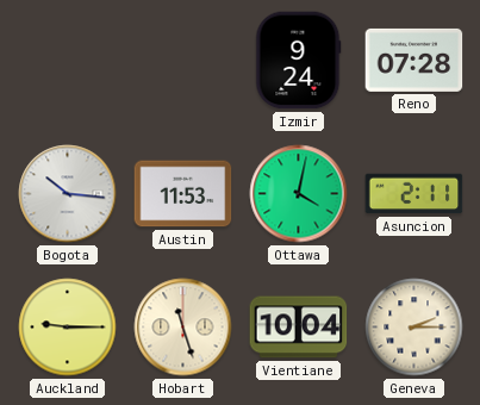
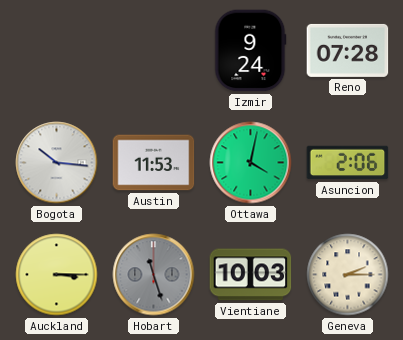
Asuncion: 2:11 -> 2:06
Auckland: 9:15 -> 3:15
Hobart dial: cream -> grey
Vientiane: 10:04 -> 10:03
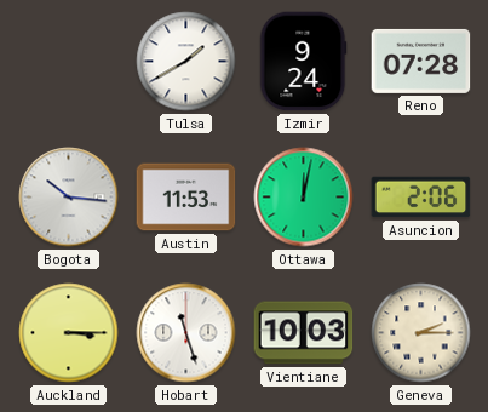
Tulsa: none -> 1:40
Ottawa: 4:02 -> 12:02
Hobart dial: grey -> white
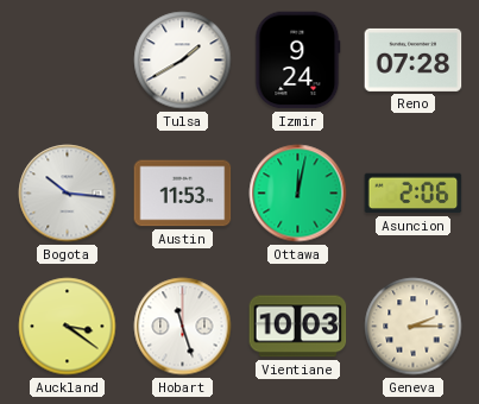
Auckland: 3:15 -> 3:21
